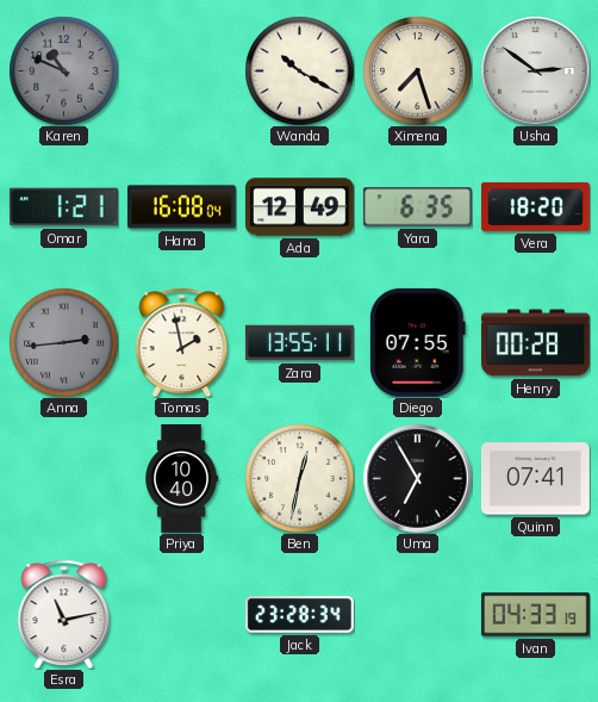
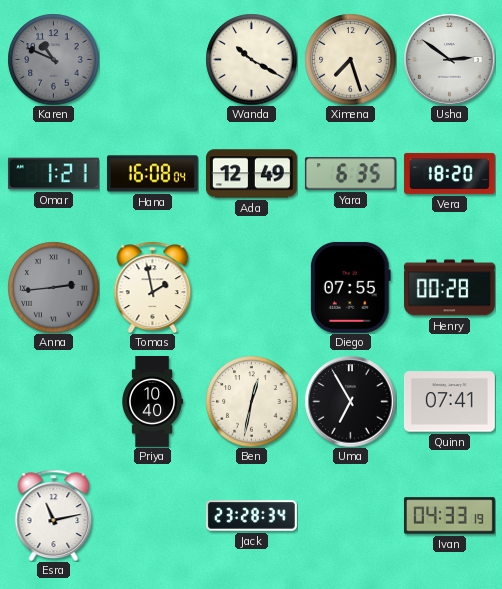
Zara: 13:55 -> none
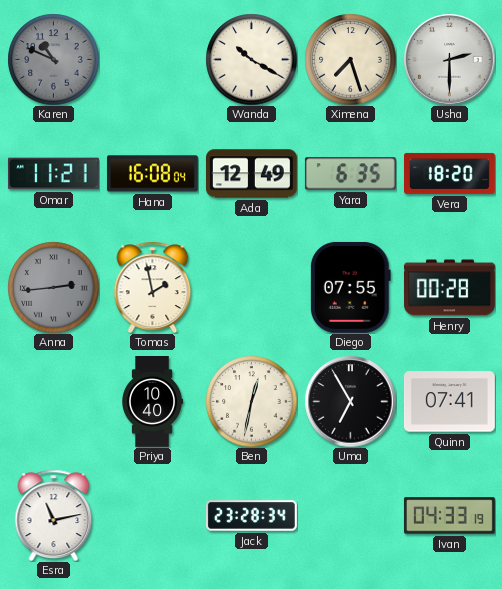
Usha: 2:51 -> 2:30
Omar: 1:21 -> 11:21
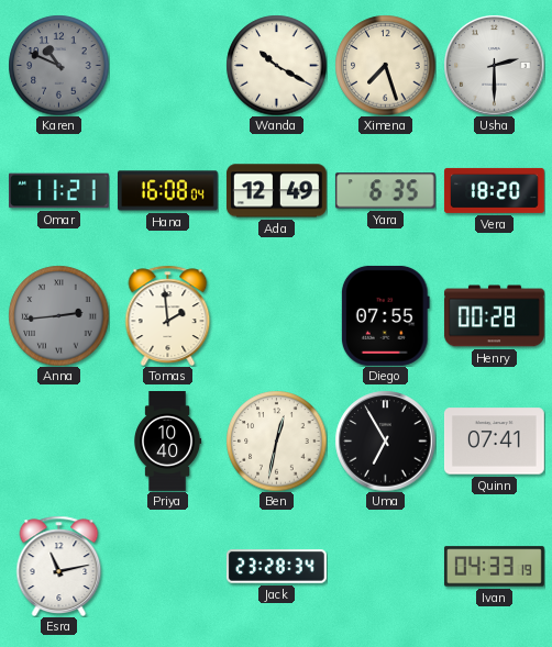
Tomas: 1:58 -> 1:59
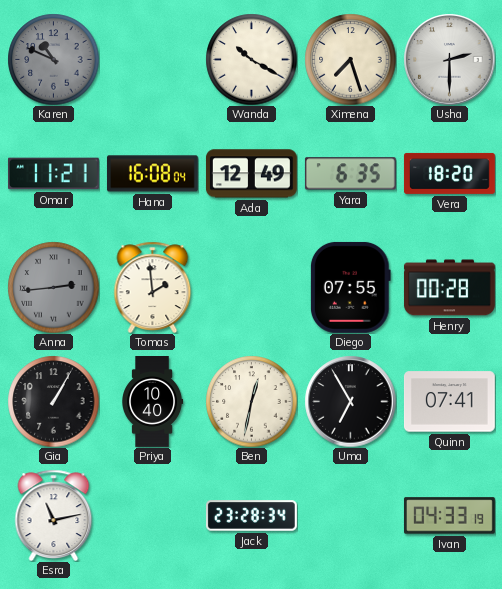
Gia: none -> 1:05
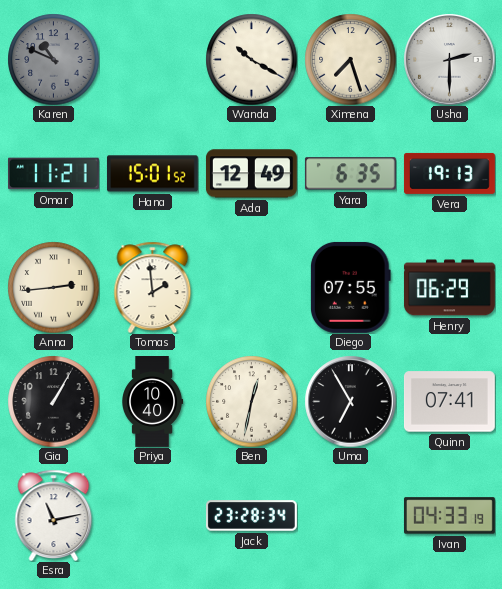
Hana: 16:08 -> 15:01
Vera: 18:20 -> 19:13
Anna dial: grey -> cream
Henry: 00:28 -> 06:29
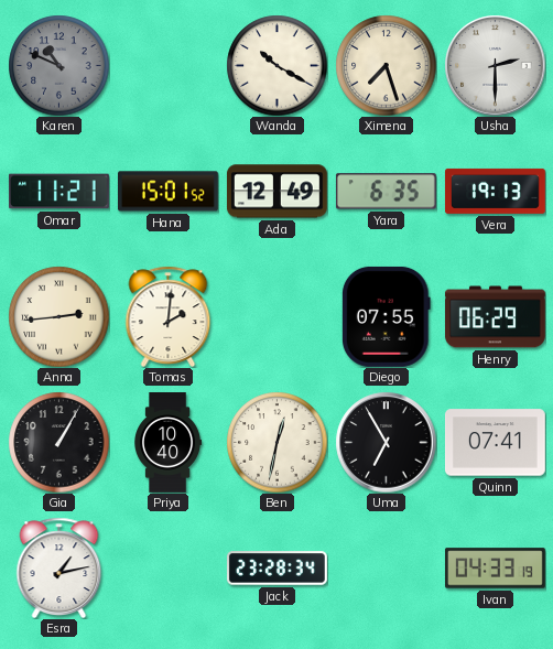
Tomas: 1:59 -> 2:01
Esra: 11:13 -> 1:13
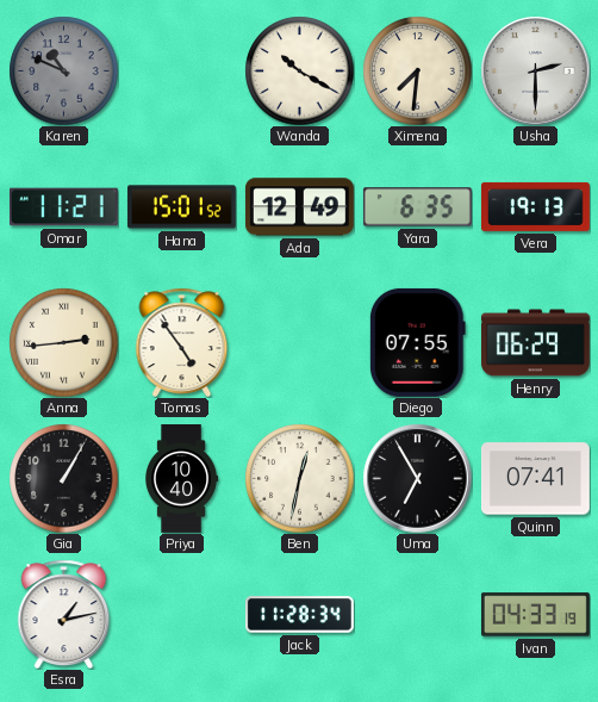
Ximena: 7:27 -> 7:31
Tomas: 2:01 -> 4:54
Jack: 23:28 -> 11:28
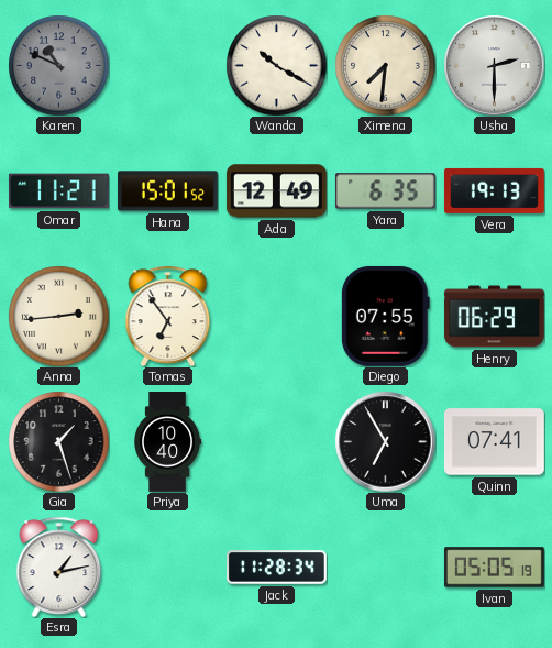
Tomas: 4:54 -> 6:54
Gia: 1:05 -> 1:27
Ben: 12:32 -> none
Ivan: 04:33 -> 05:05
